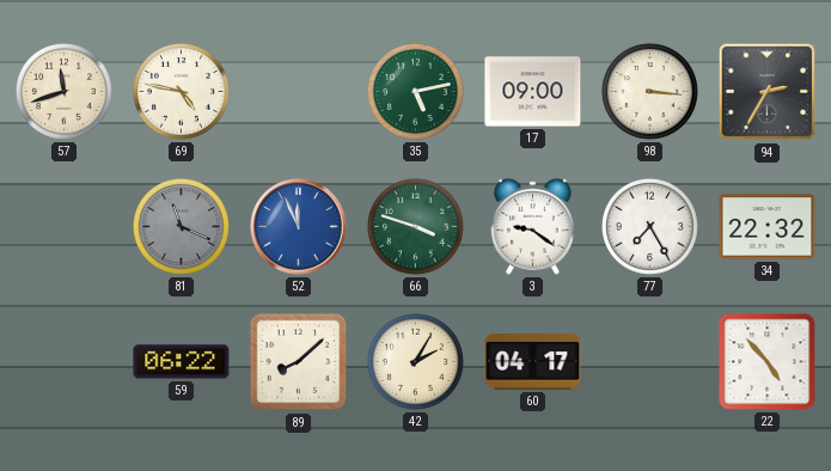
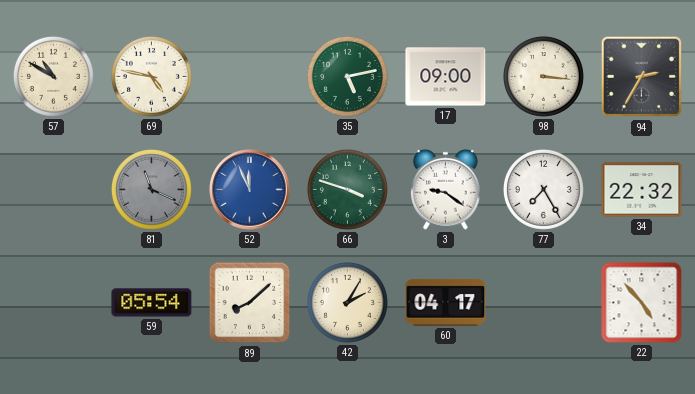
57: 11:42 -> 10:50
59: 06:22 -> 05:54
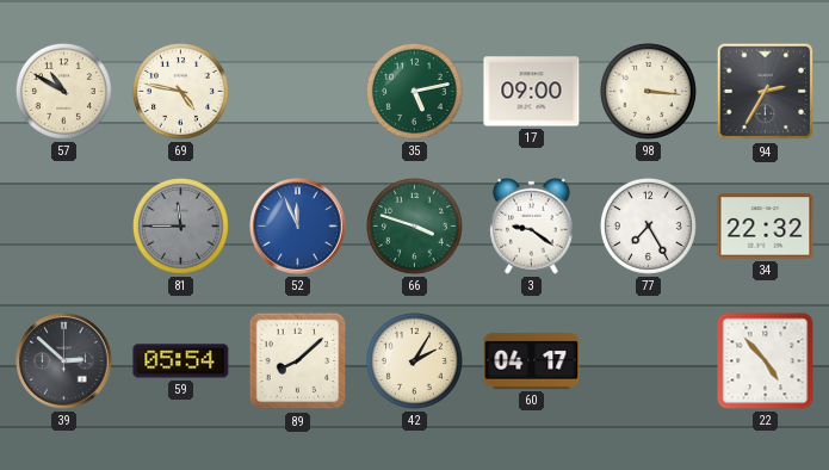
81: 11:19 -> 11:45
39: none -> 2:52
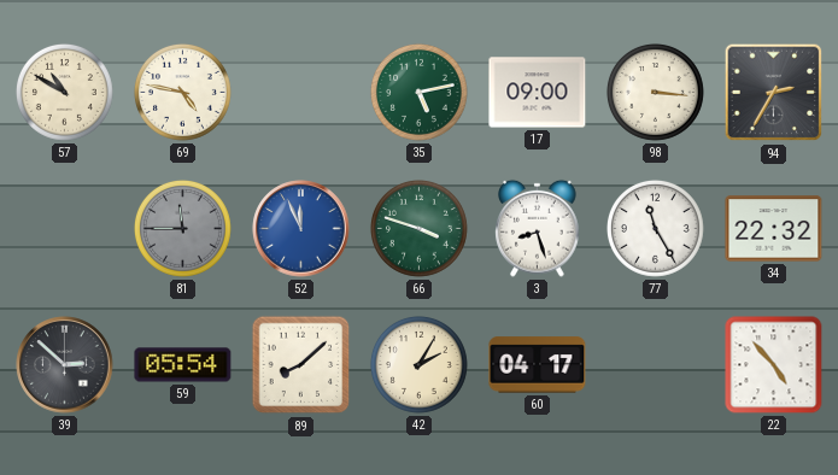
3: 9:21 -> 8:27
77: 7:25 -> 11:25
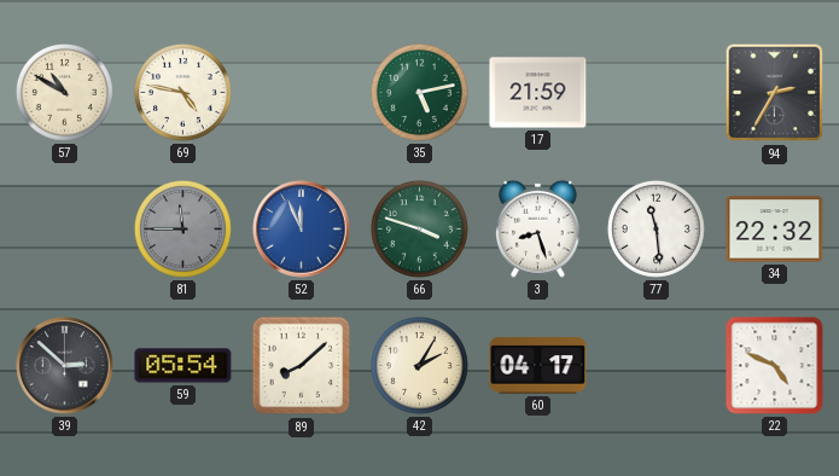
17: 09:00 -> 21:59
98: 3:16 -> none
77: 11:25 -> 11:29
22: 4:53 -> 4:49
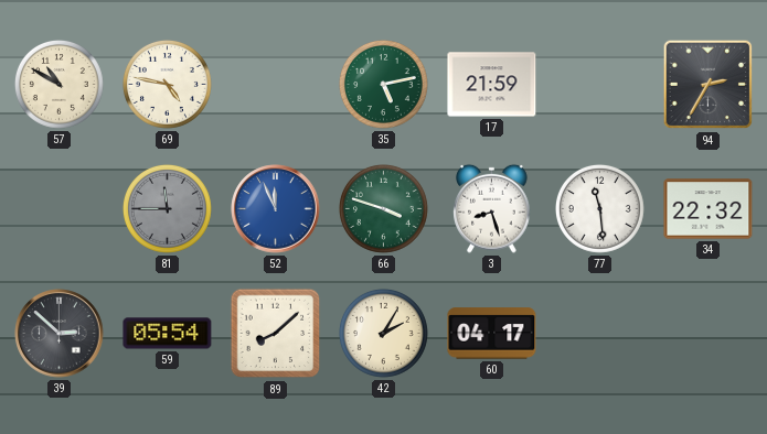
22: 4:49 -> none
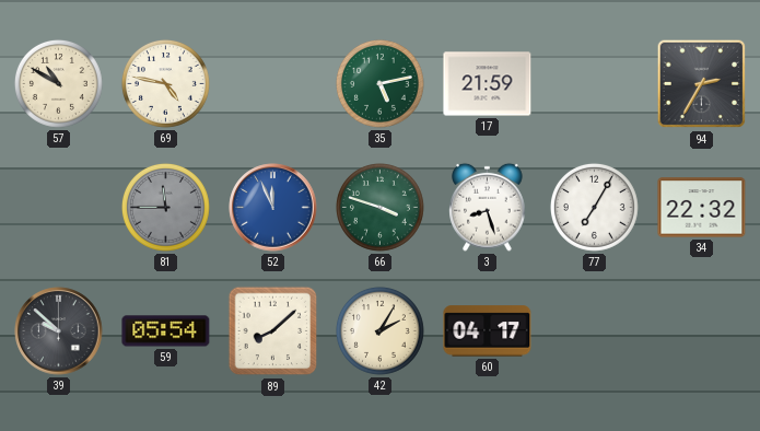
77: 11:29 -> 7:05
39: 2:52 -> 9:52
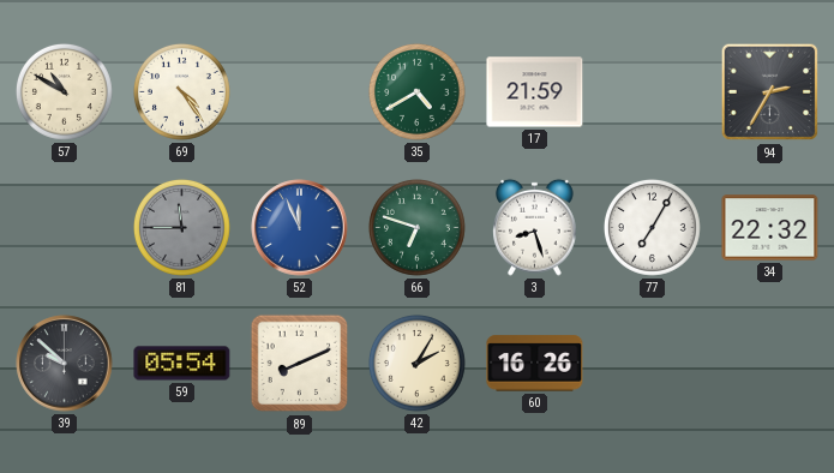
69: 4:47 -> 4:24
35: 5:13 -> 4:40
66: 3:48 -> 6:48
89: 8:08 -> 8:11
60: 04:17 -> 16:26
